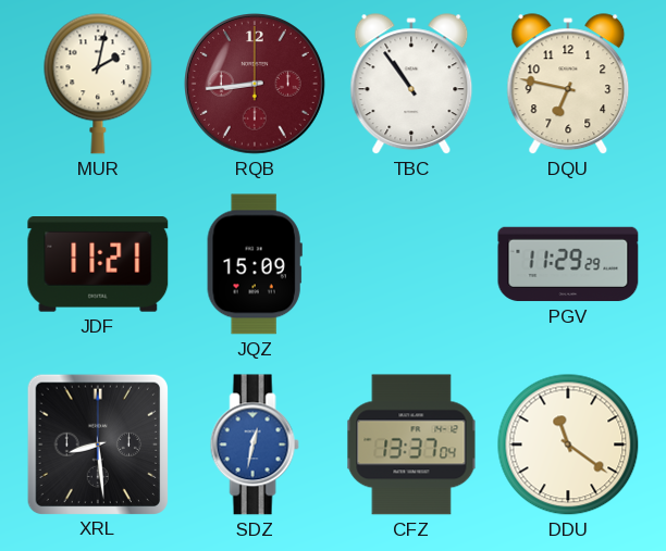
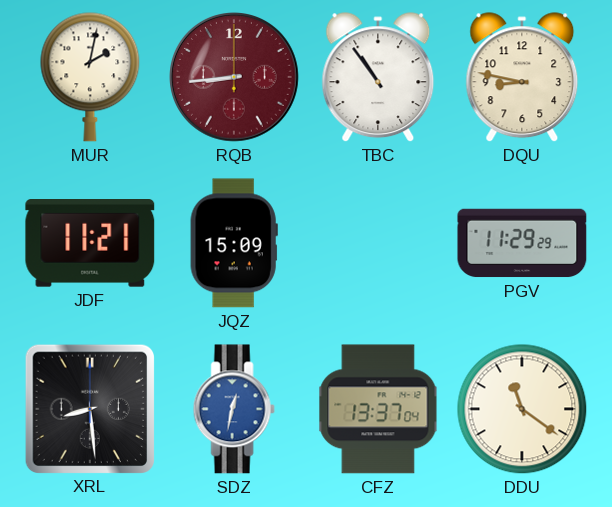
DQU: 6:47 -> 8:47
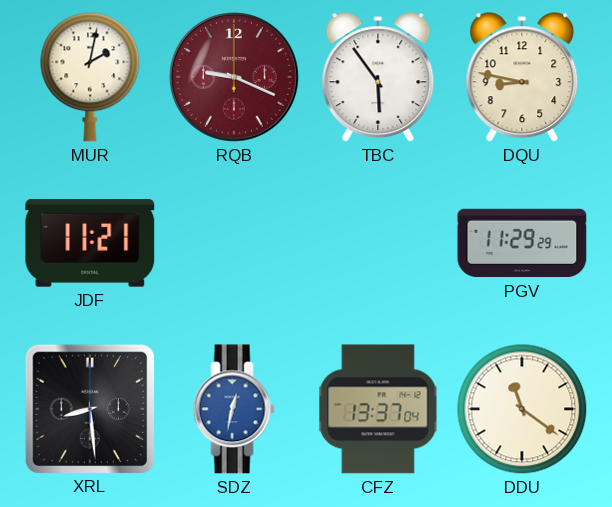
RQB: 8:44 -> 9:19
TBC: 10:54 -> 5:54
JQZ: 15:09 -> none
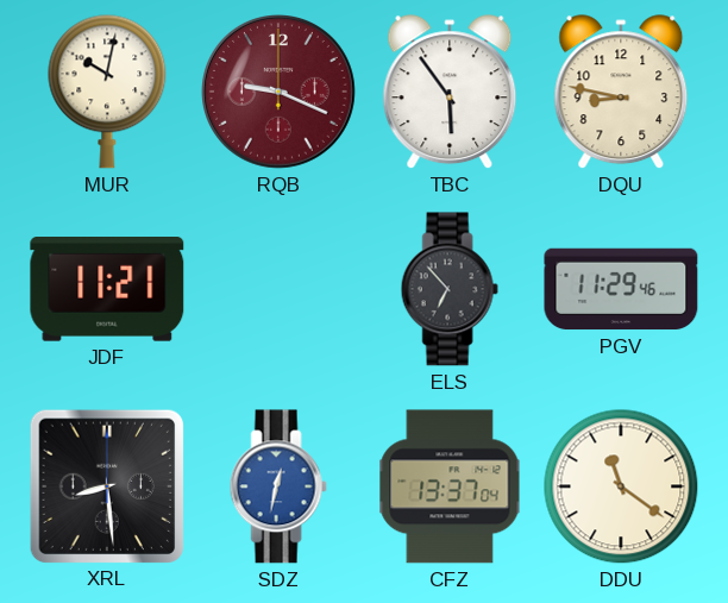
MUR: 2:02 -> 10:02
ELS: none -> 6:53
PGV: 11:29:29 -> 11:29:46
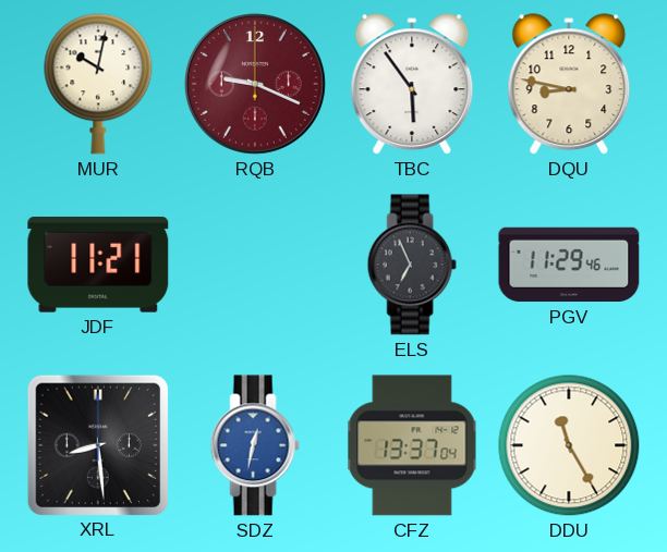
ELS: 6:53 -> 6:56
DDU: 11:21 -> 11:25
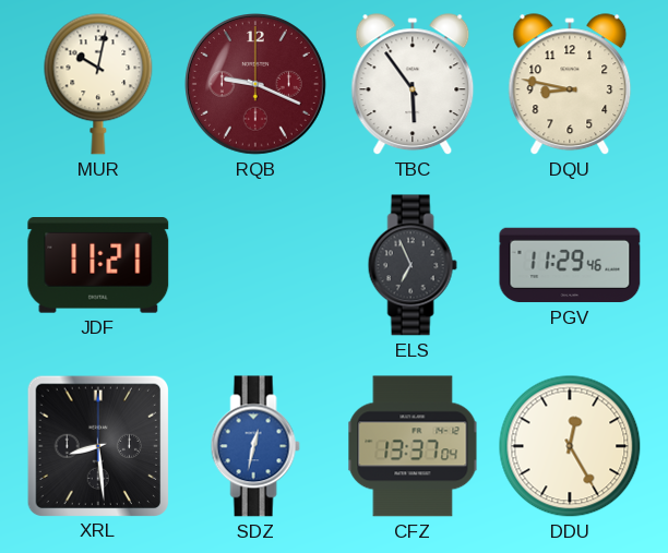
DDU: 11:25 -> 12:25
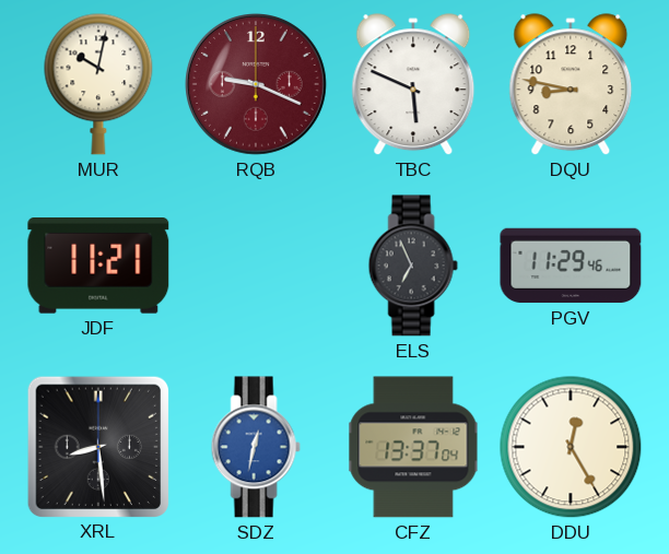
TBC: 5:54 -> 5:49
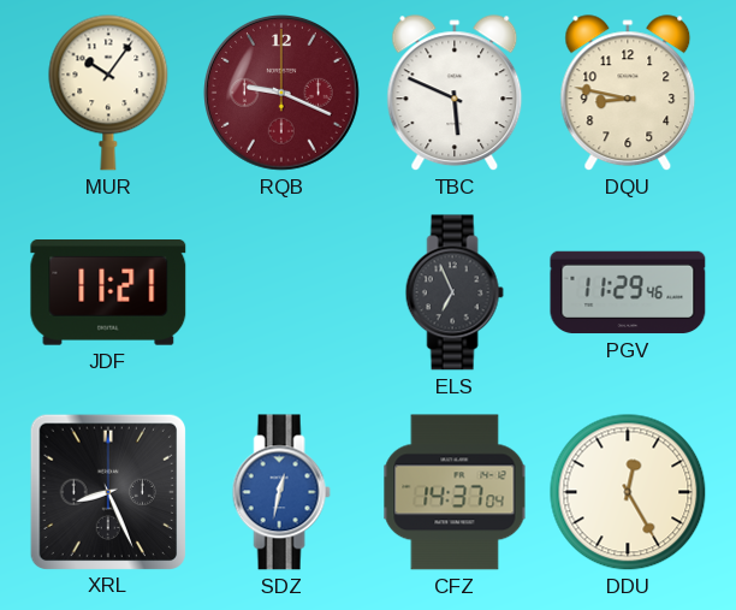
MUR: 10:02 -> 10:06
XRL: 8:29 -> 8:26
CFZ: 13:37 -> 14:37
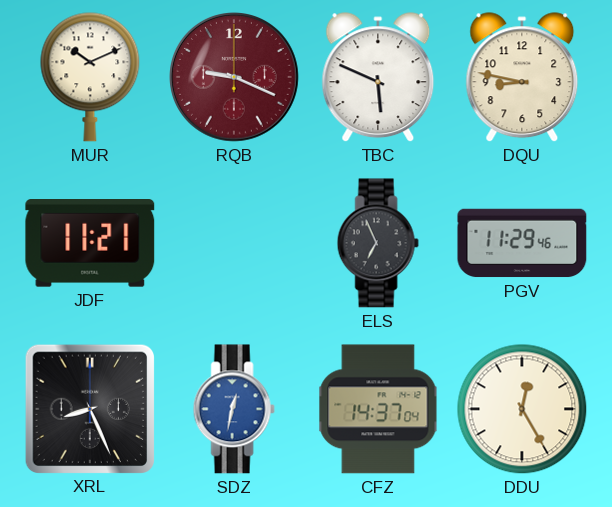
MUR: 10:06 -> 10:11
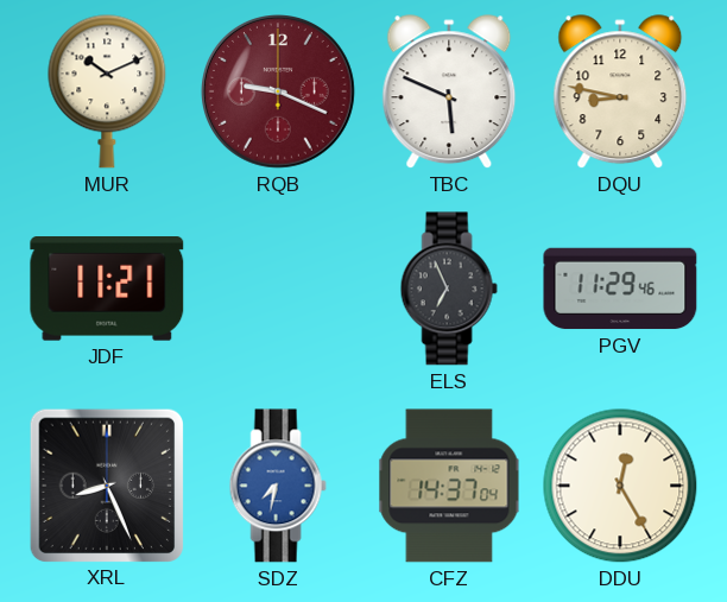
SDZ: 12:32 -> 7:32
